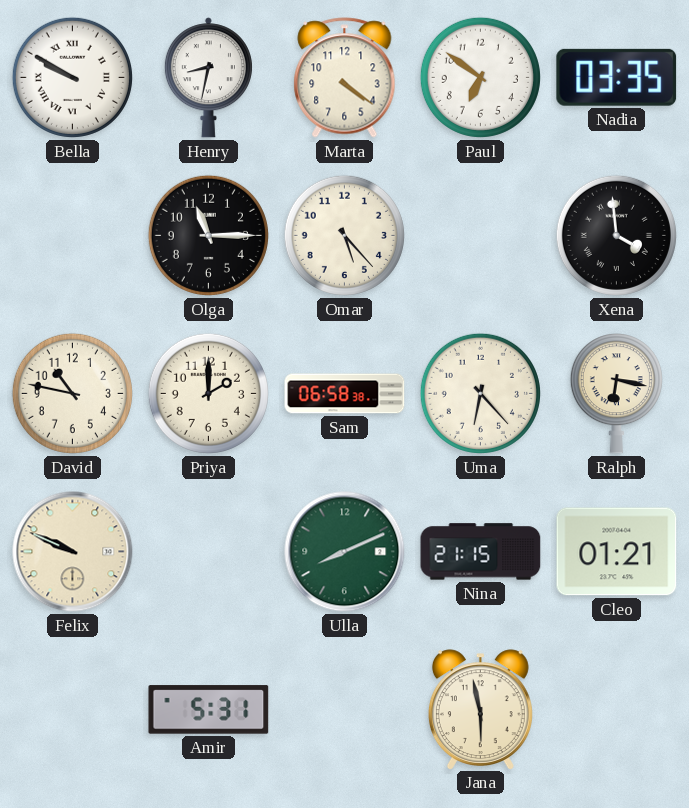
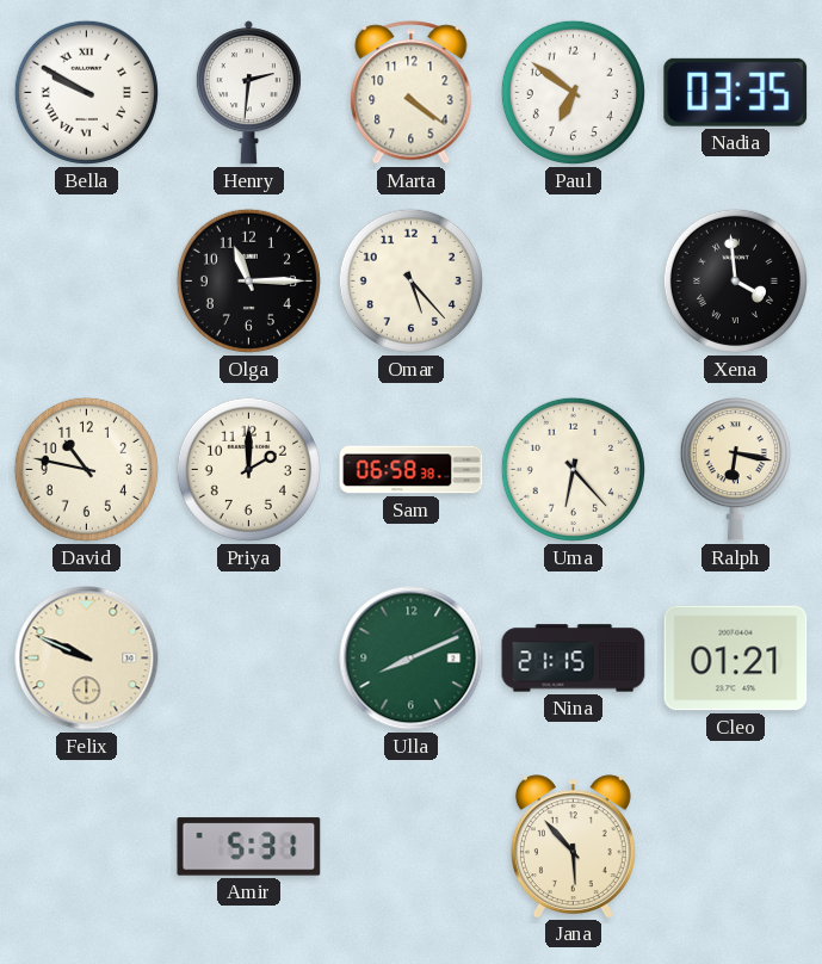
Henry: 8:32 -> 2:31
Jana: 5:58 -> 5:53
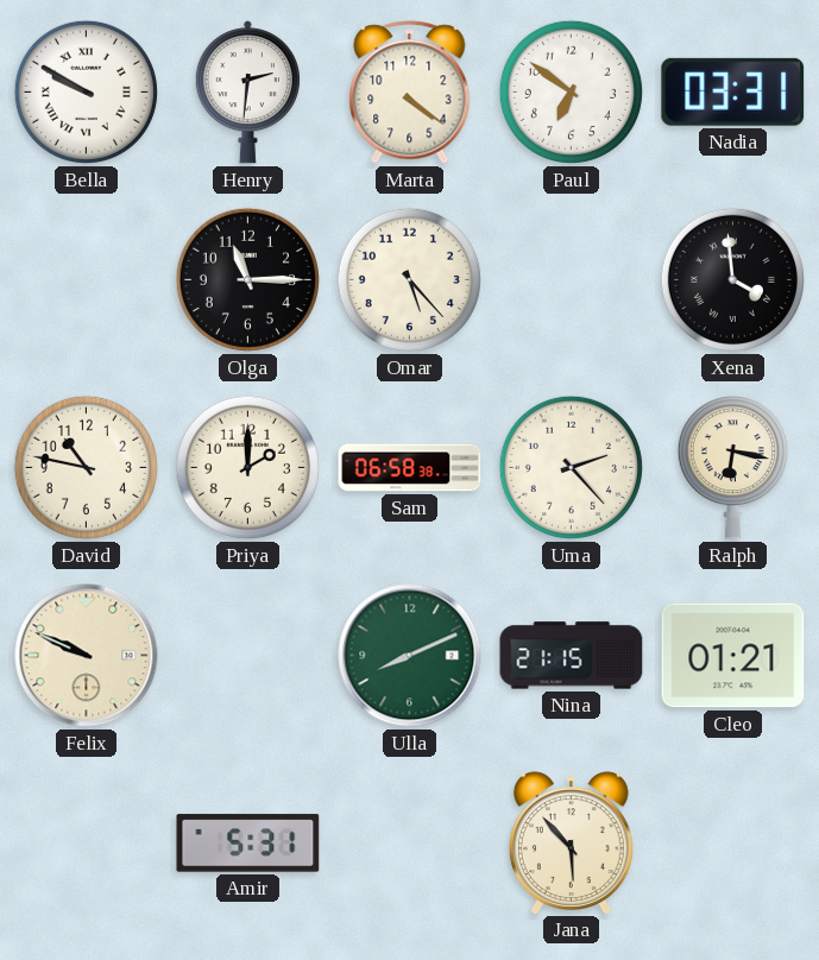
Nadia: 03:35 -> 03:31
Uma: 6:23 -> 2:23
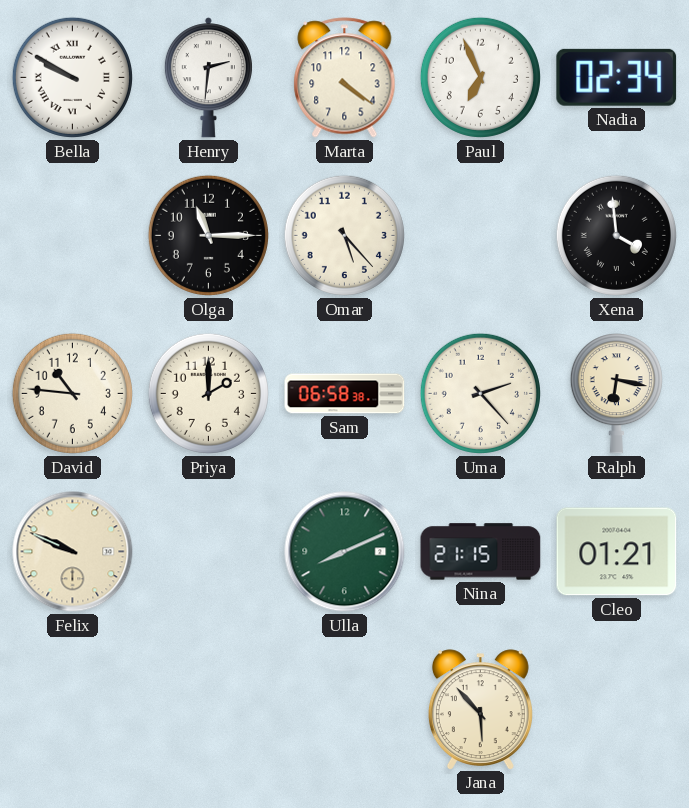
Paul: 6:51 -> 6:56
Nadia: 03:31 -> 02:34
David: 10:47 -> 10:46
Amir: 5:31 -> none
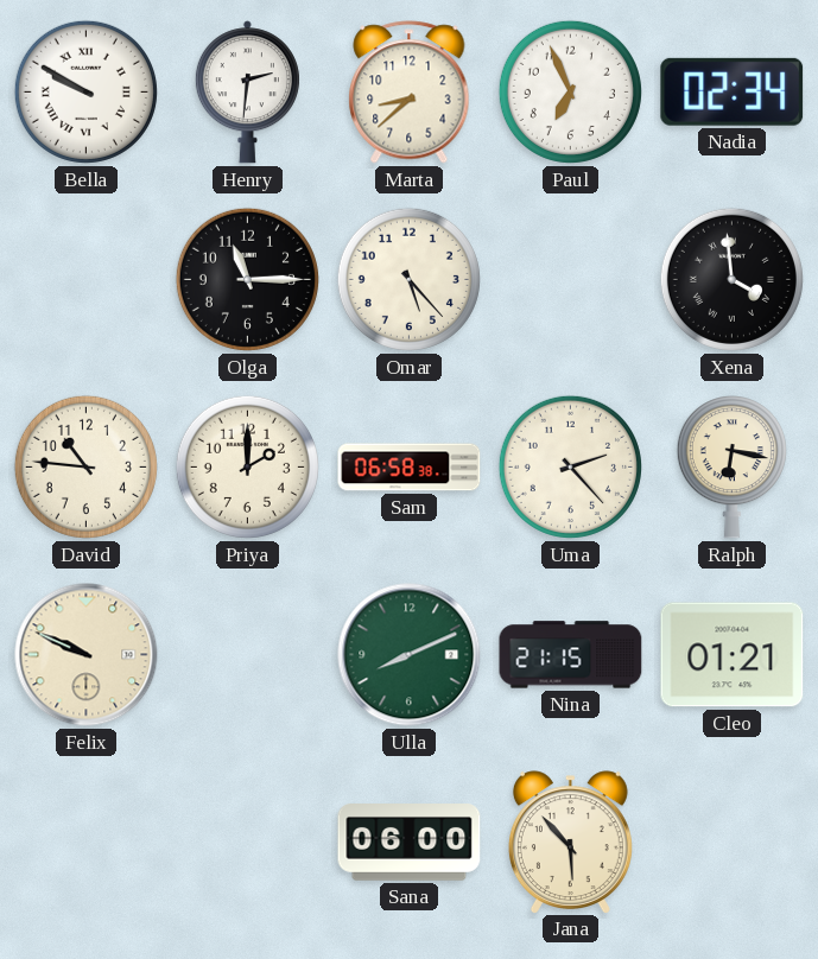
Marta: 4:21 -> 8:38
Sana: none -> 06:00
